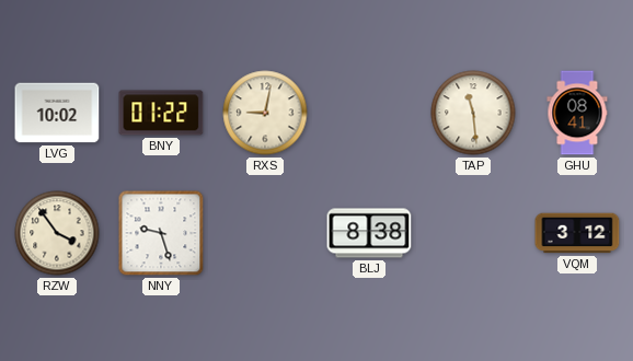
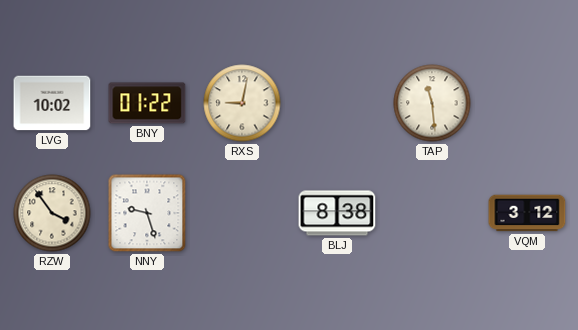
GHU: 08:41 -> none
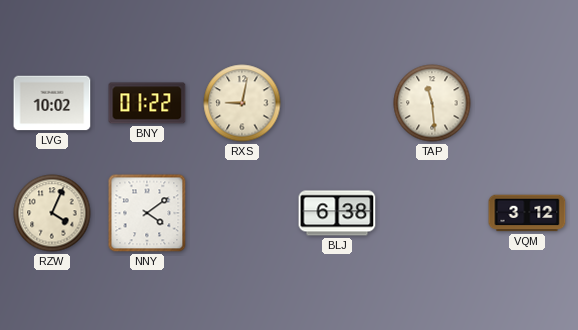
RZW: 3:54 -> 4:04
NNY: 9:27 -> 4:09
BLJ: 8:38 -> 6:38
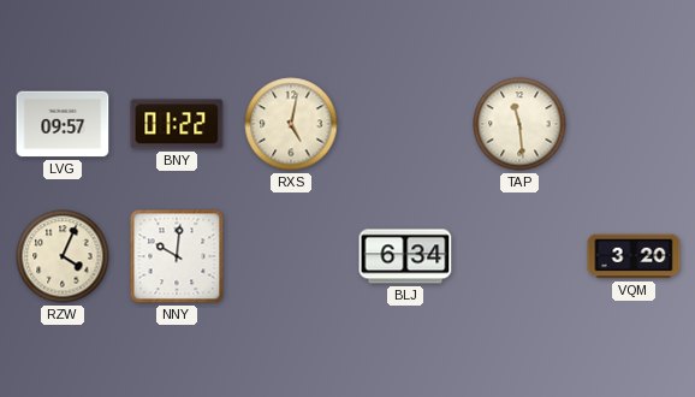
LVG: 10:02 -> 09:57
RXS: 9:02 -> 5:02
NNY: 4:09 -> 10:01
BLJ: 6:38 -> 6:34
VQM: 3:12 -> 3:20
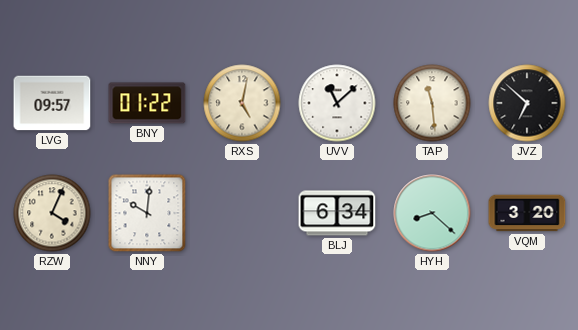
UVV: none -> 11:08
JVZ: none -> 6:52
HYH: none -> 8:22
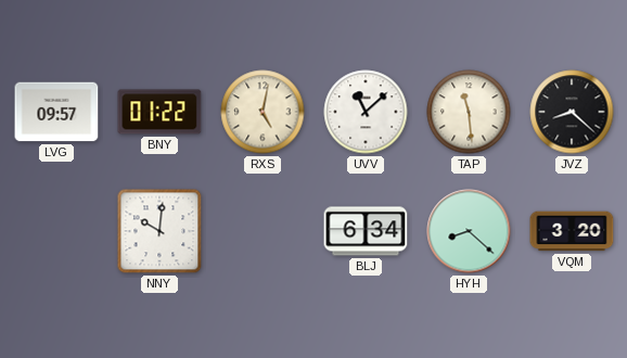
JVZ: 6:52 -> 8:22
RZW: 4:04 -> none
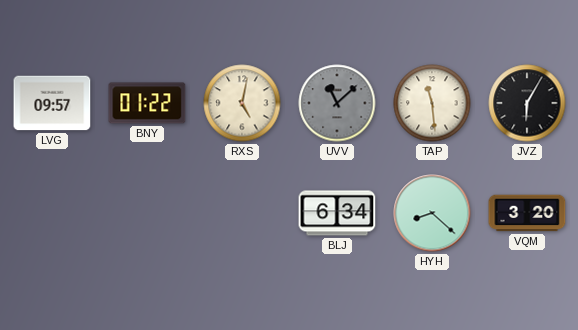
UVV dial: white -> grey
JVZ: 8:22 -> 6:05
NNY: 10:01 -> none
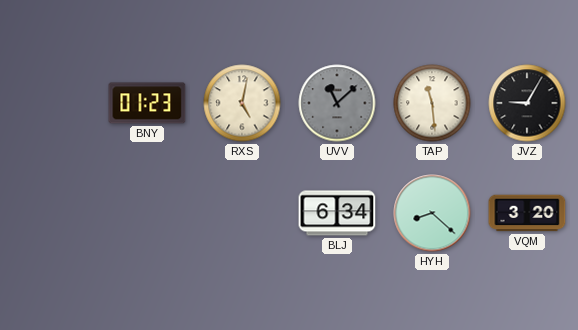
LVG: 09:57 -> none
BNY: 01:22 -> 01:23
JVZ: 6:05 -> 9:05
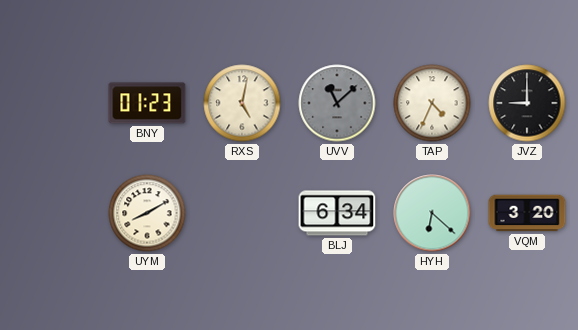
TAP: 11:29 -> 4:34
JVZ: 9:05 -> 9:00
UYM: none -> 8:10
HYH: 8:22 -> 6:22
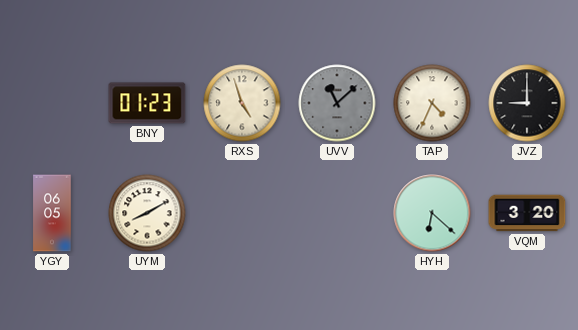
RXS: 5:02 -> 4:57
YGY: none -> 06:05
BLJ: 6:34 -> none
